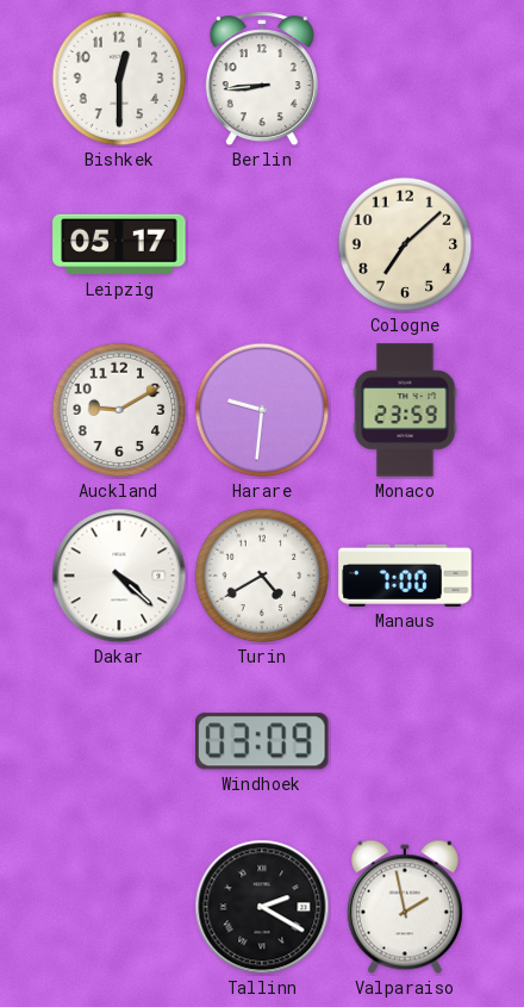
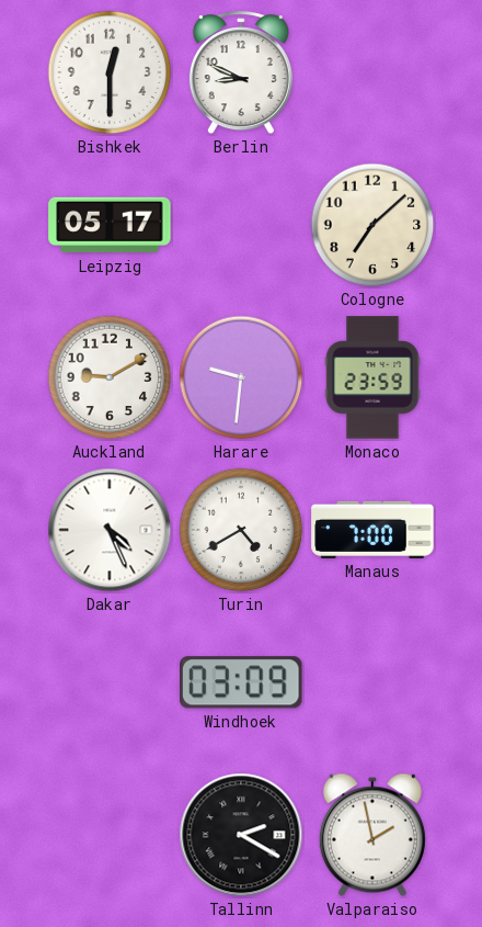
Berlin: 8:44 -> 8:49
Dakar: 4:22 -> 4:26
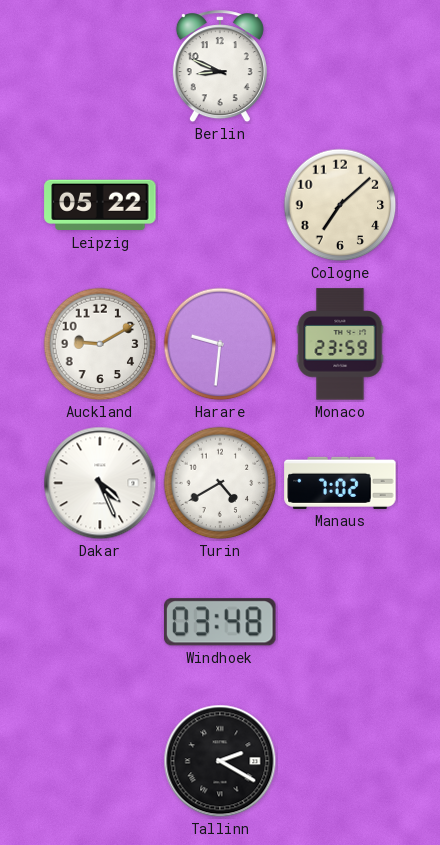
Bishkek: 12:30 -> none
Leipzig: 05:17 -> 05:22
Manaus: 7:00 -> 7:02
Windhoek: 03:09 -> 03:48
Valparaiso: 1:58 -> none
